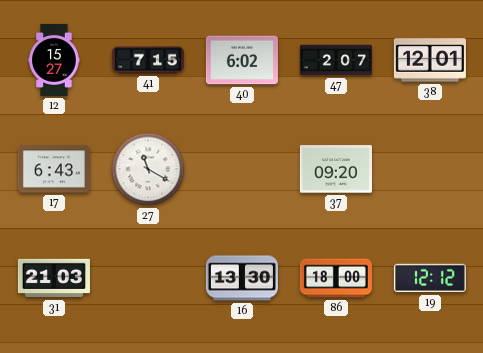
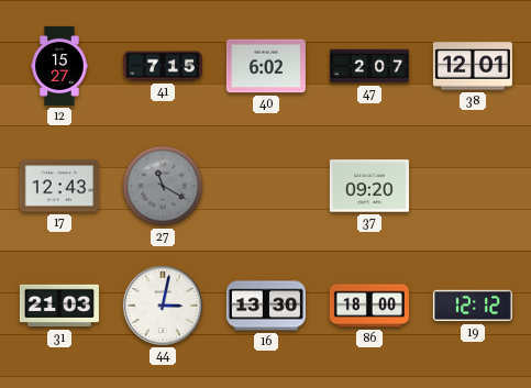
17: 6:43 -> 12:43
27 dial: white -> grey
44: none -> 3:02
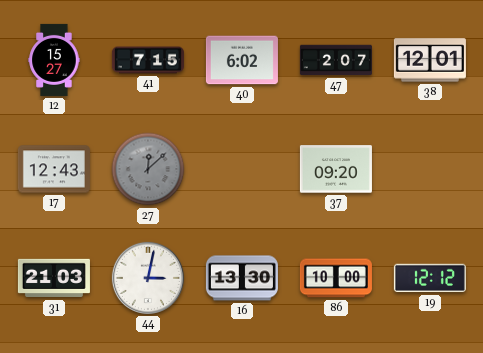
27: 11:20 -> 12:08
86: 18:00 -> 10:00
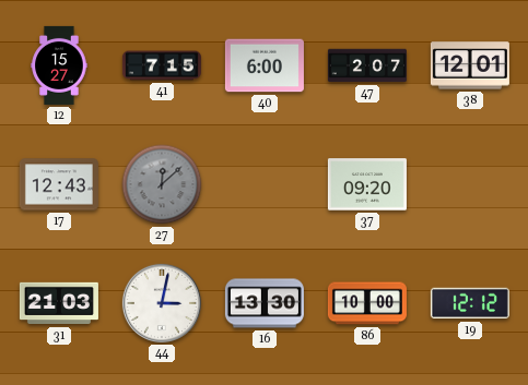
40: 6:02 -> 6:00
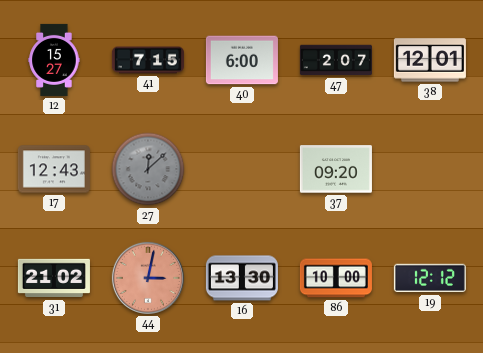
31: 21:03 -> 21:02
44 dial: white -> salmon
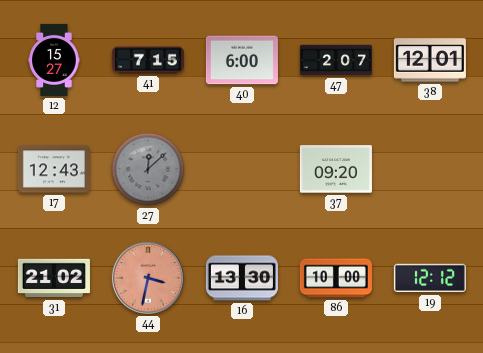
44: 3:02 -> 3:32
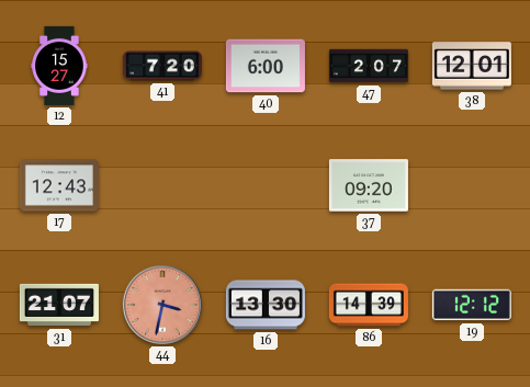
41: 7:15 -> 7:20
27: 12:08 -> none
31: 21:02 -> 21:07
86: 10:00 -> 14:39
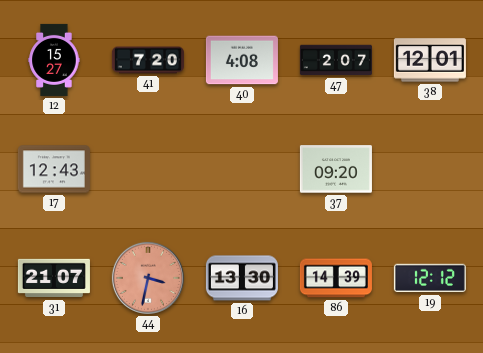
40: 6:00 -> 4:08
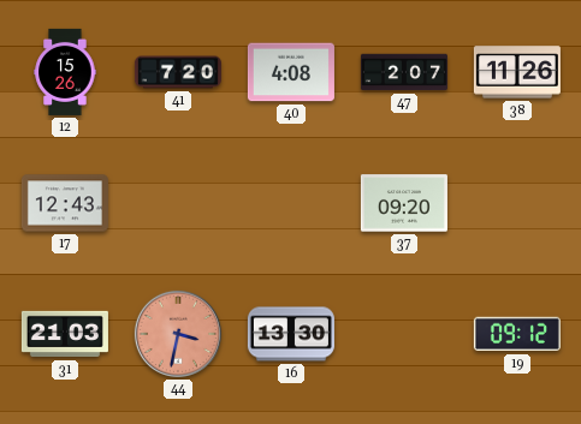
12: 15:27 -> 15:26
38: 12:01 -> 11:26
31: 21:07 -> 21:03
86: 14:39 -> none
19: 12:12 -> 09:12
